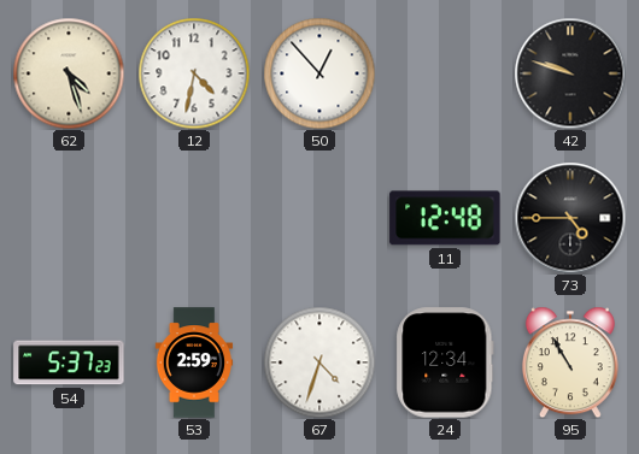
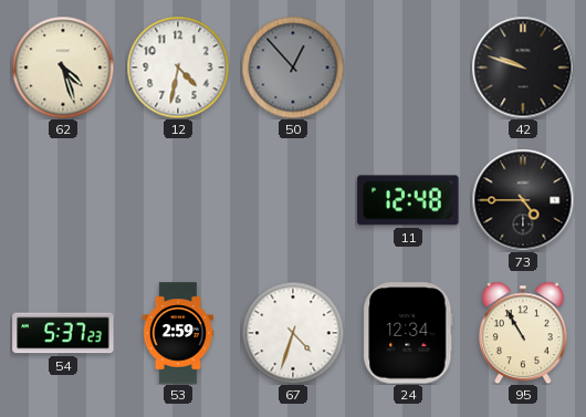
50 dial: white -> grey
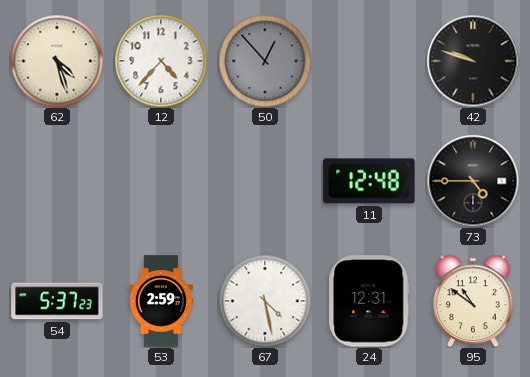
12: 4:32 -> 4:37
67: 4:33 -> 4:28
24: 12:34 -> 12:31
95: 10:55 -> 10:51
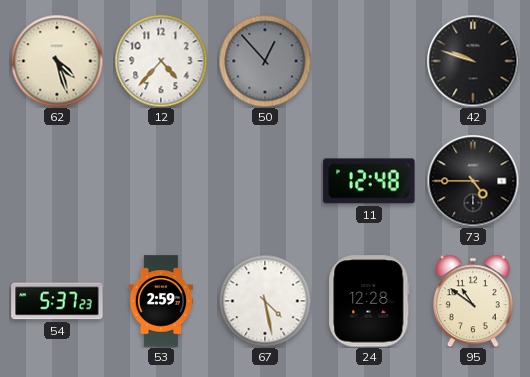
24: 12:31 -> 12:28
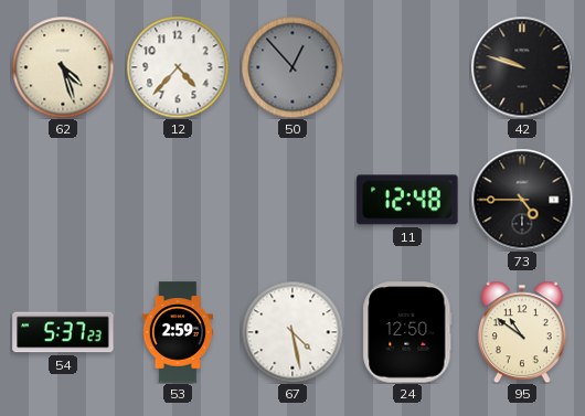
24: 12:28 -> 12:50
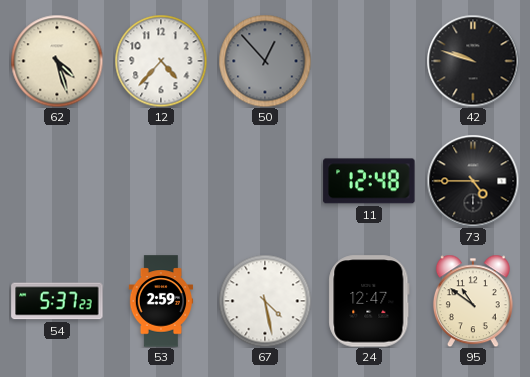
24: 12:50 -> 12:47
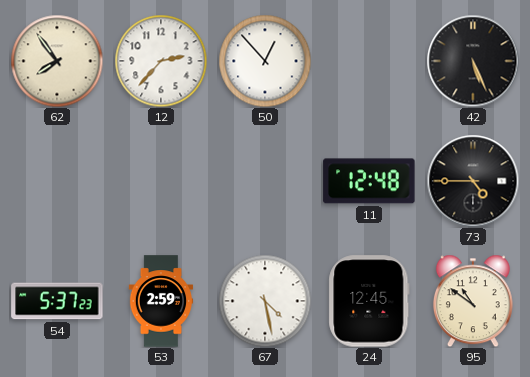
62: 4:27 -> 7:54
12: 4:37 -> 2:37
50 dial: grey -> white
42: 9:48 -> 5:26
24: 12:47 -> 12:45
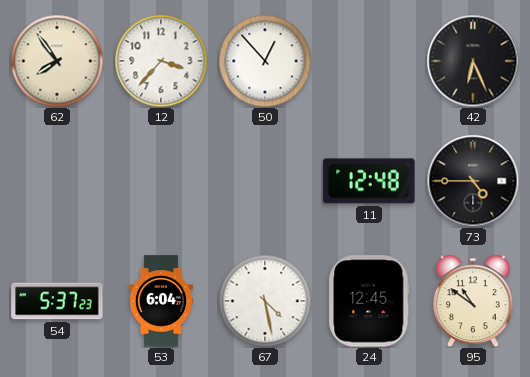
12: 2:37 -> 3:37
42: 5:26 -> 6:26
53: 2:59 -> 6:04
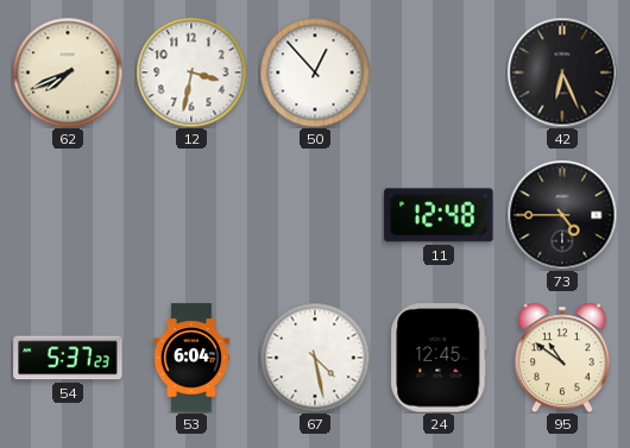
62: 7:54 -> 7:41
12: 3:37 -> 3:32
